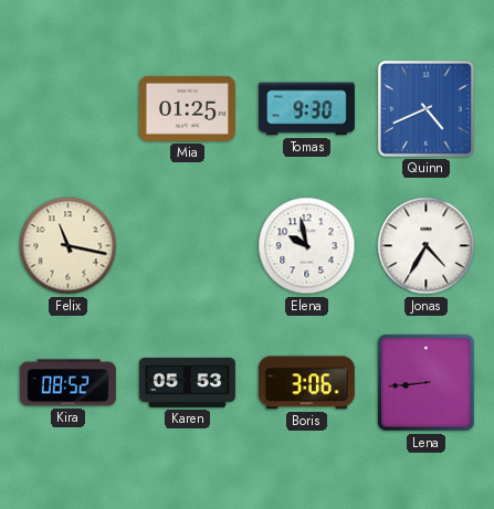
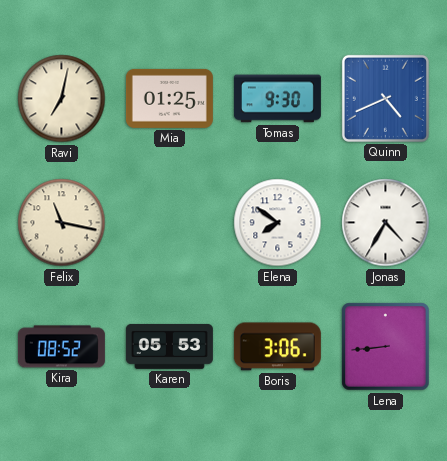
Ravi: none -> 7:02
Elena: 9:58 -> 7:51
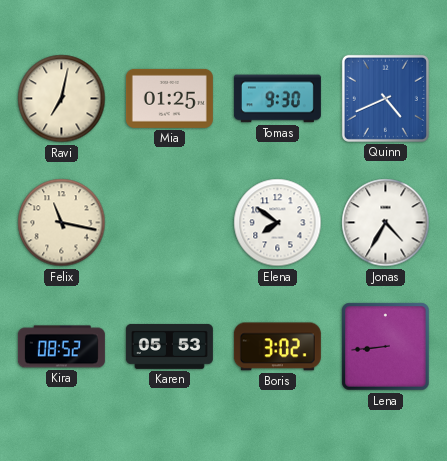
Boris: 3:06 -> 3:02
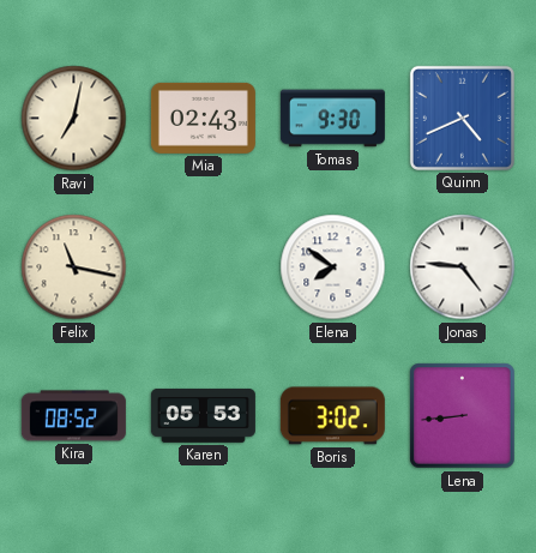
Mia: 01:25 -> 02:43
Jonas: 4:35 -> 4:46
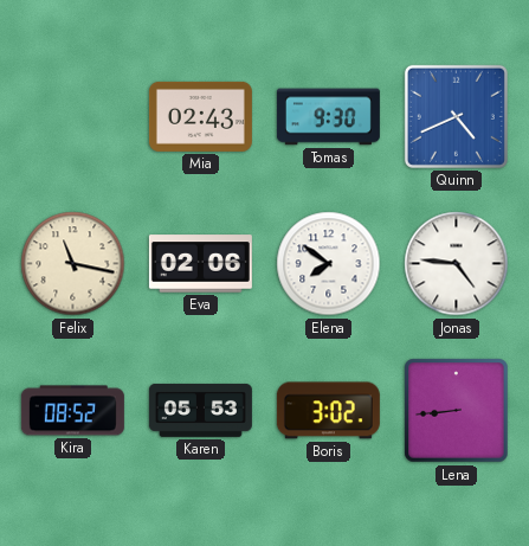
Ravi: 7:02 -> none
Eva: none -> 02:06
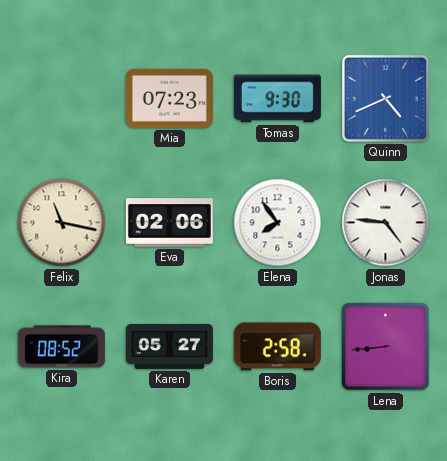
Mia: 02:43 -> 07:23
Elena: 7:51 -> 7:54
Karen: 05:53 -> 05:27
Boris: 3:02 -> 2:58
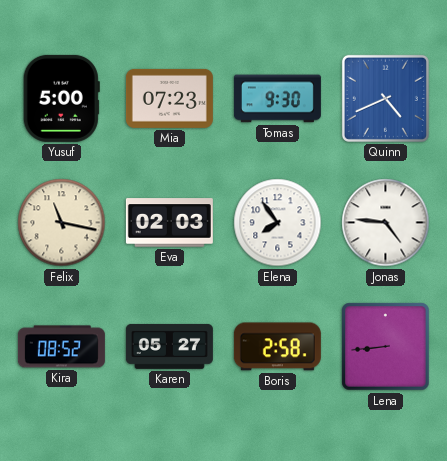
Yusuf: none -> 5:00
Eva: 02:06 -> 02:03
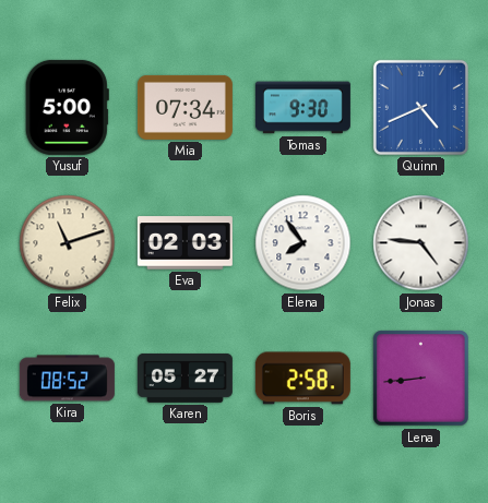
Mia: 07:23 -> 07:34
Felix: 11:17 -> 11:12
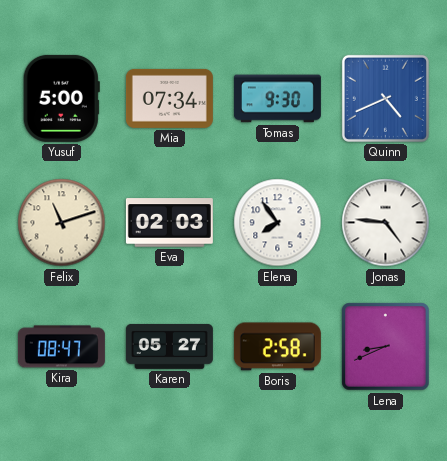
Kira: 08:52 -> 08:47
Lena: 8:44 -> 8:41
